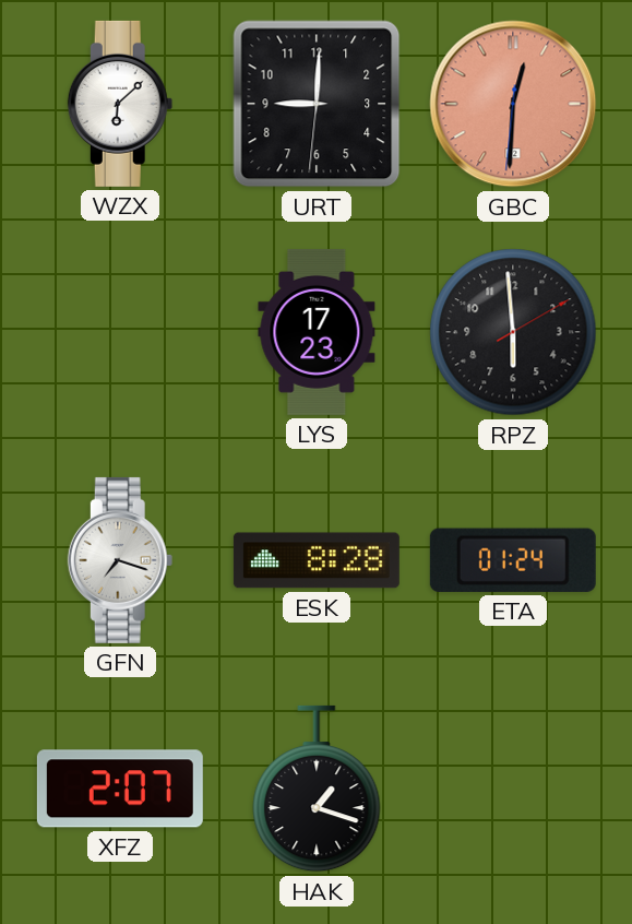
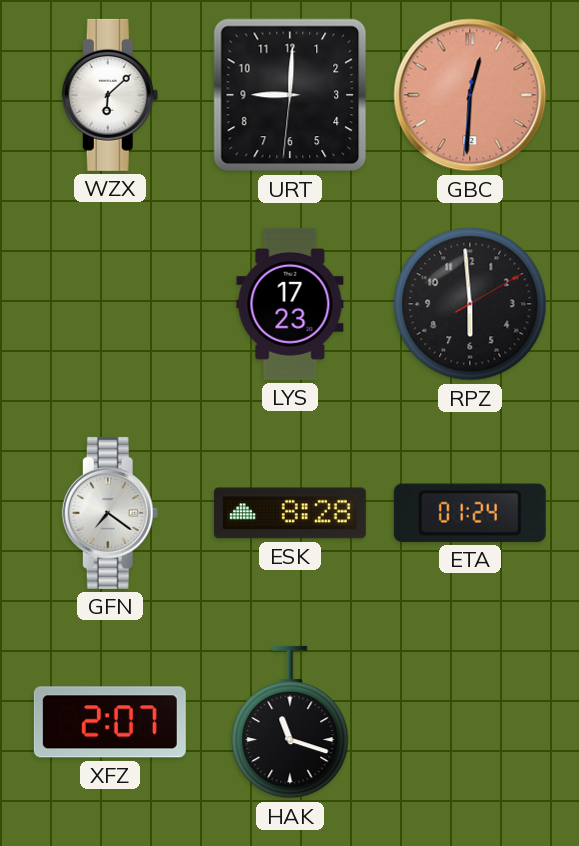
GFN: 7:18 -> 7:21
HAK: 1:18 -> 11:18
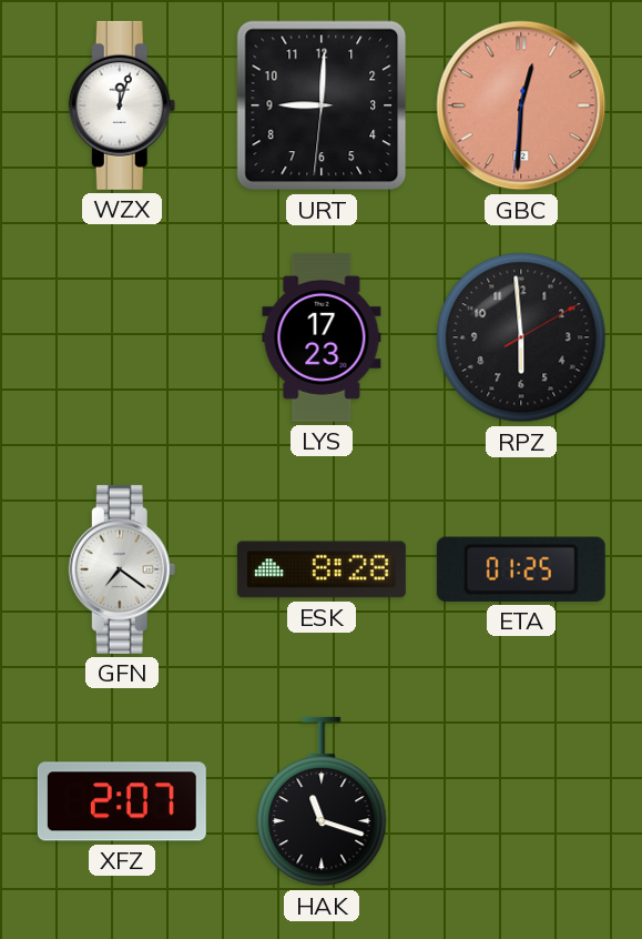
WZX: 6:08 -> 12:03
ETA: 01:24 -> 01:25
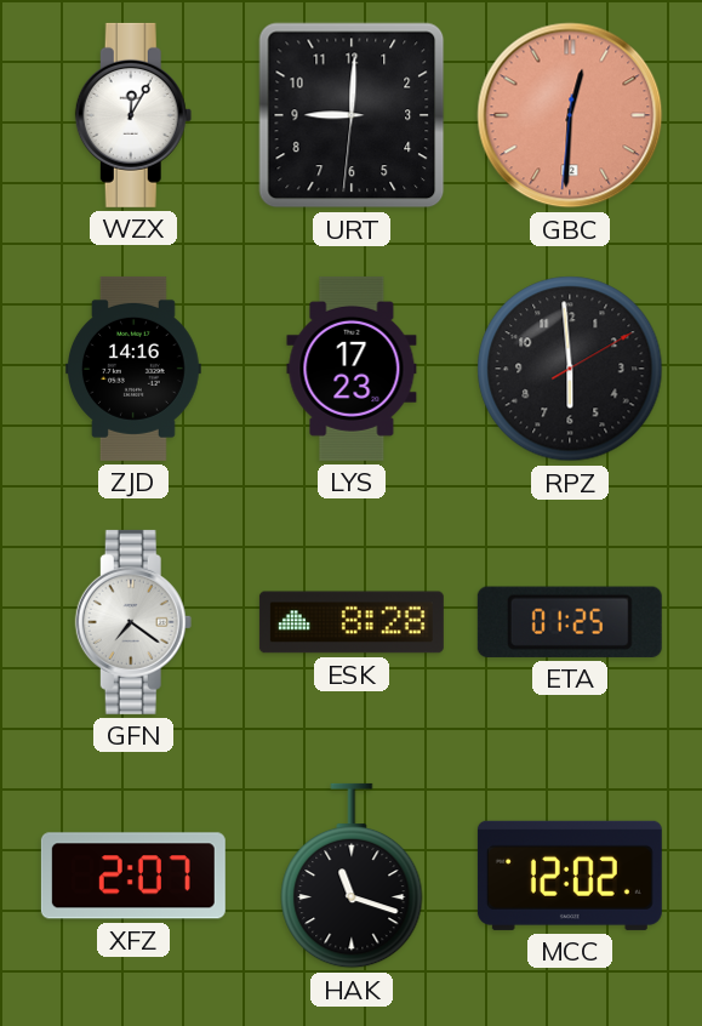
WZX: 12:03 -> 12:05
ZJD: none -> 14:16
MCC: none -> 12:02
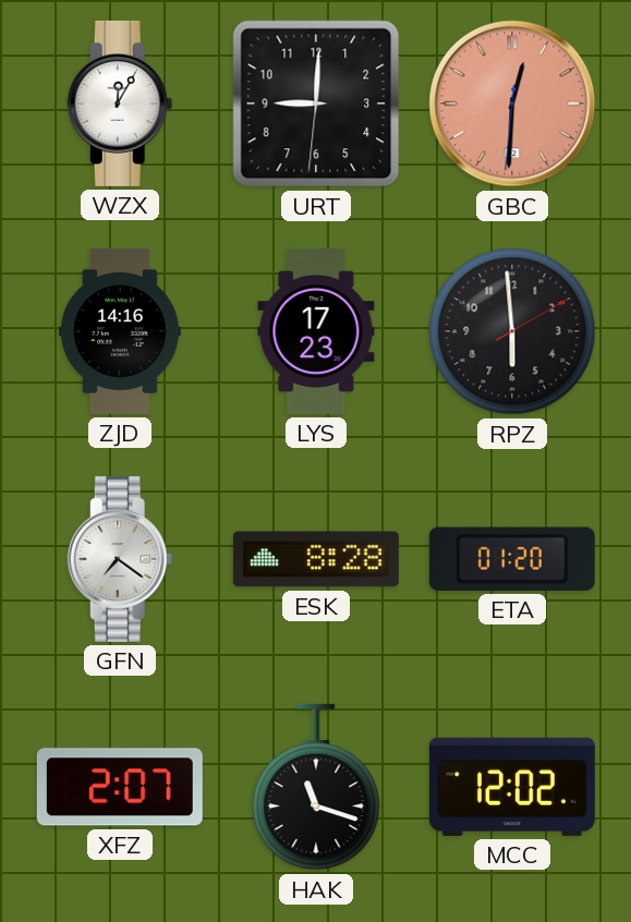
ETA: 01:25 -> 01:20
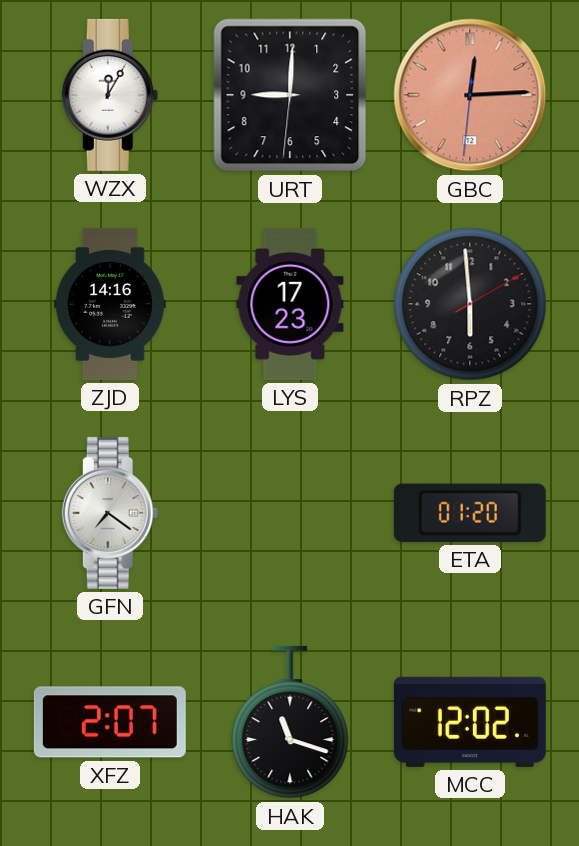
GBC: 12:30 -> 12:14
ESK: 8:28 -> none
